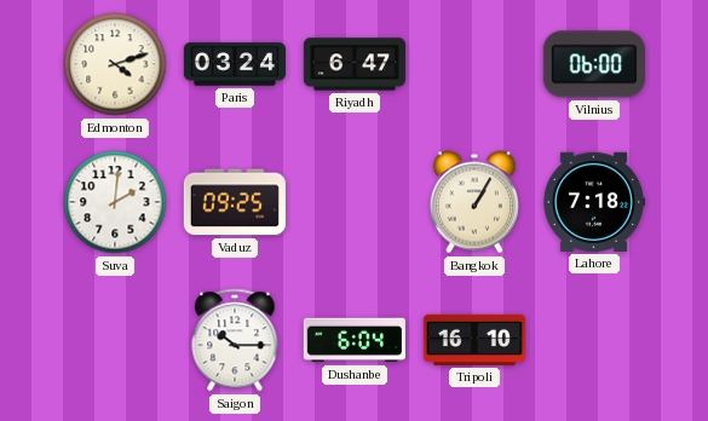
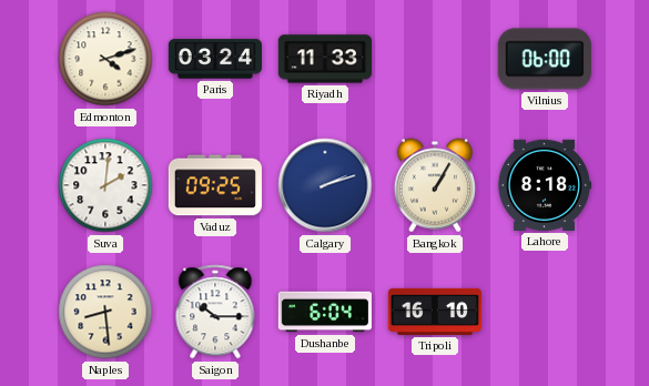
Riyadh: 6:47 -> 11:33
Calgary: none -> 2:12
Lahore: 7:18 -> 8:18
Naples: none -> 8:29
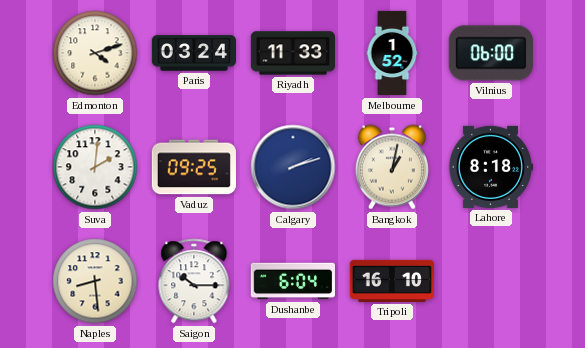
Melbourne: none -> 1:52
Bangkok: 1:05 -> 1:02
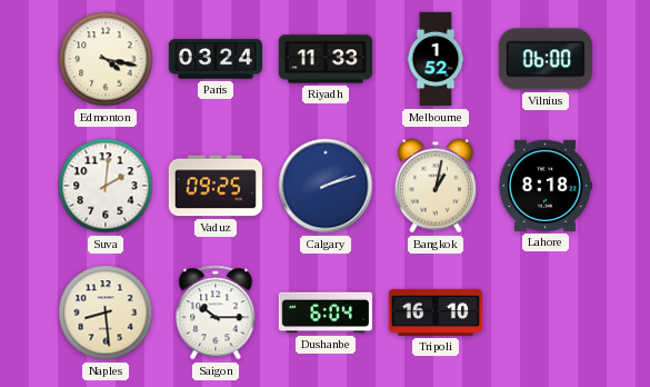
Edmonton: 4:12 -> 4:17
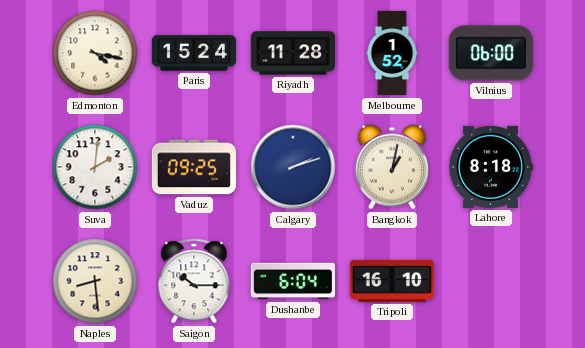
Paris: 03:24 -> 15:24
Riyadh: 11:33 -> 11:28
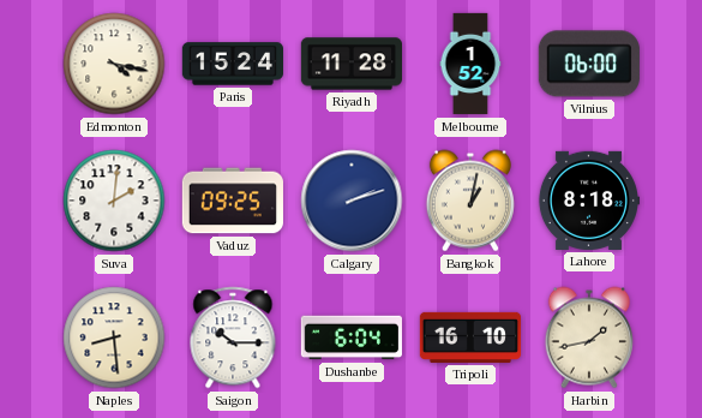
Harbin: none -> 1:43
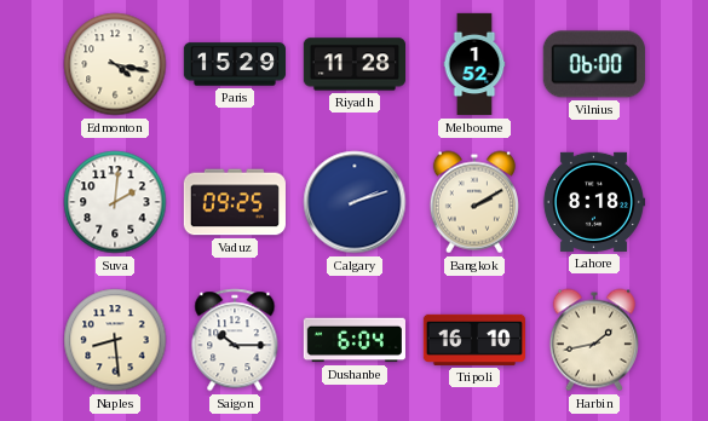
Paris: 15:24 -> 15:29
Bangkok: 1:02 -> 2:10
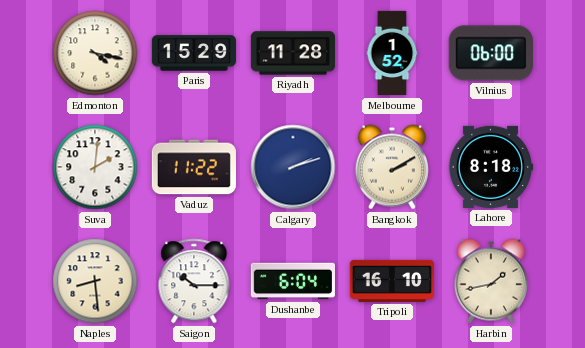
Vaduz: 09:25 -> 11:22
